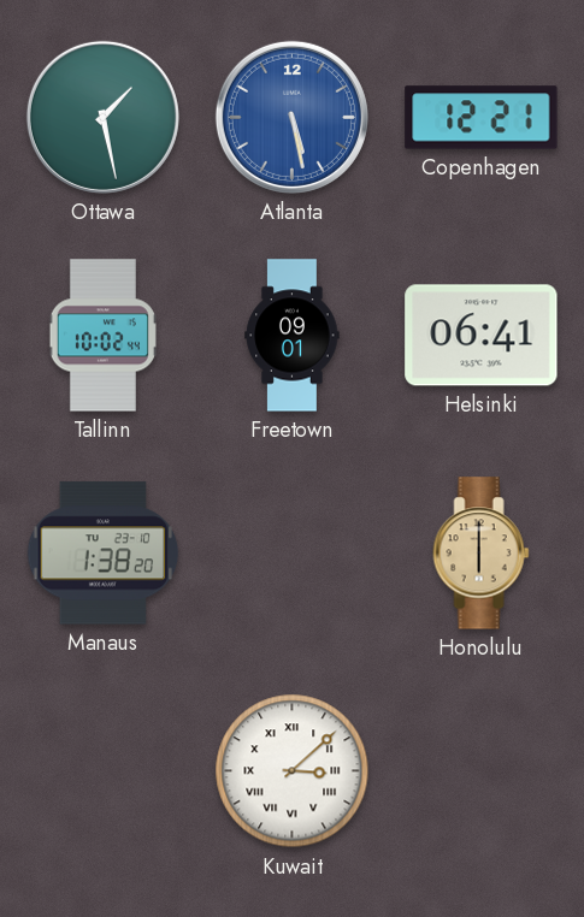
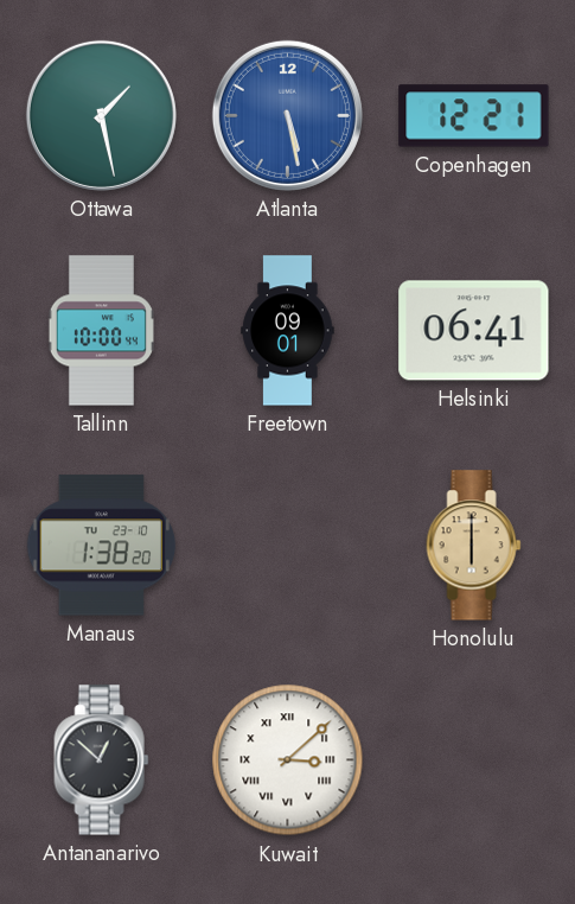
Tallinn: 10:02 -> 10:00
Antananarivo: none -> 12:52
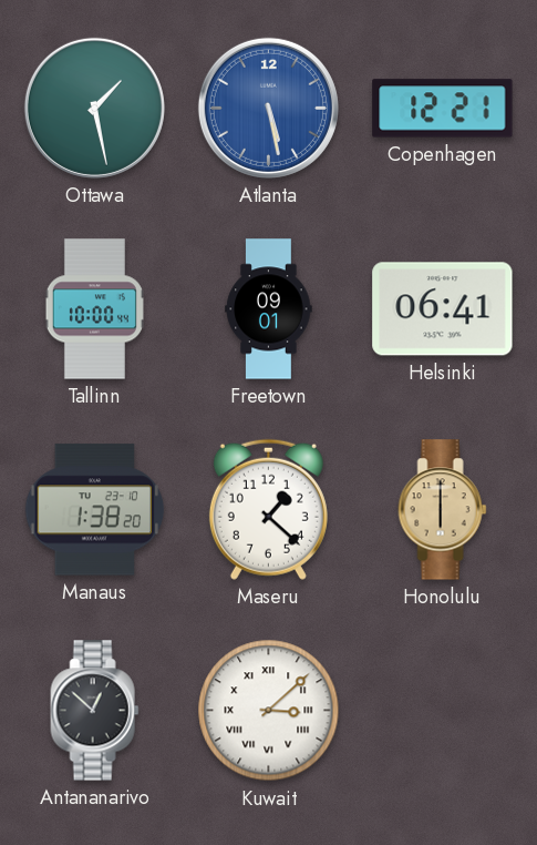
Maseru: none -> 1:22
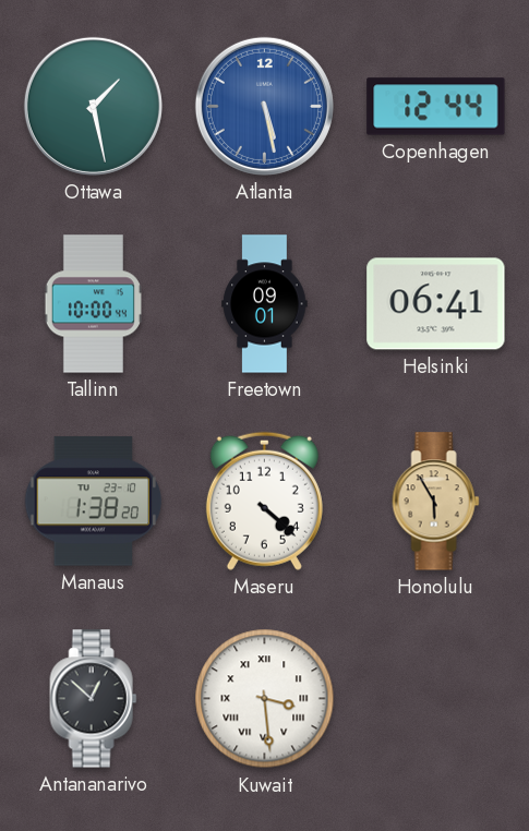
Copenhagen: 12:21 -> 12:44
Maseru: 1:22 -> 4:22
Honolulu: 6:00 -> 5:55
Kuwait: 3:08 -> 3:29
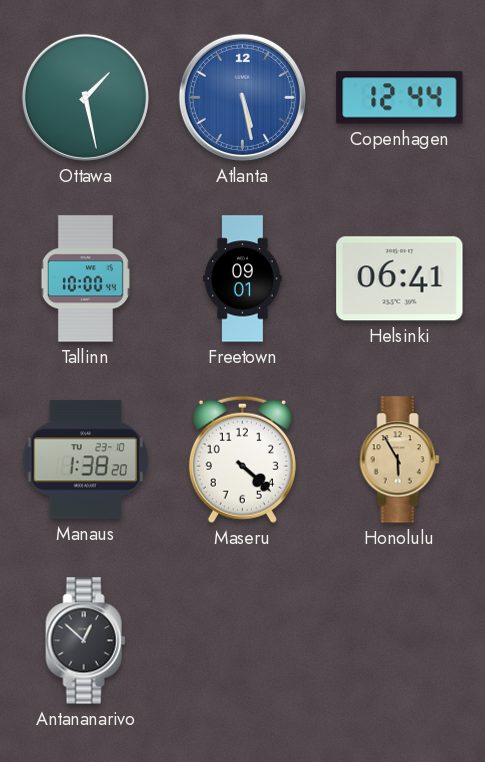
Kuwait: 3:29 -> none
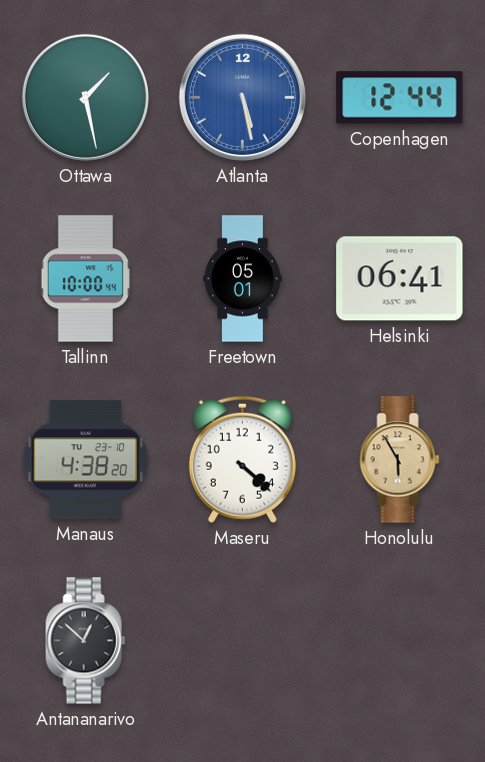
Freetown: 09:01 -> 05:01
Manaus: 1:38 -> 4:38
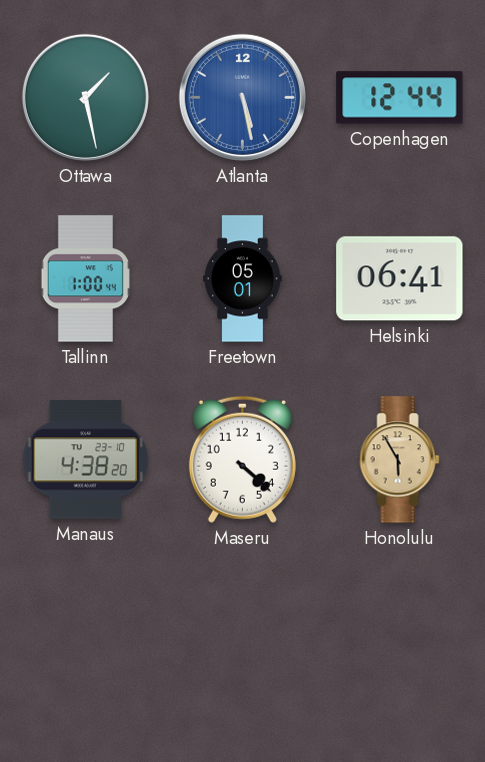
Tallinn: 10:00 -> 1:00
Antananarivo: 12:52 -> none
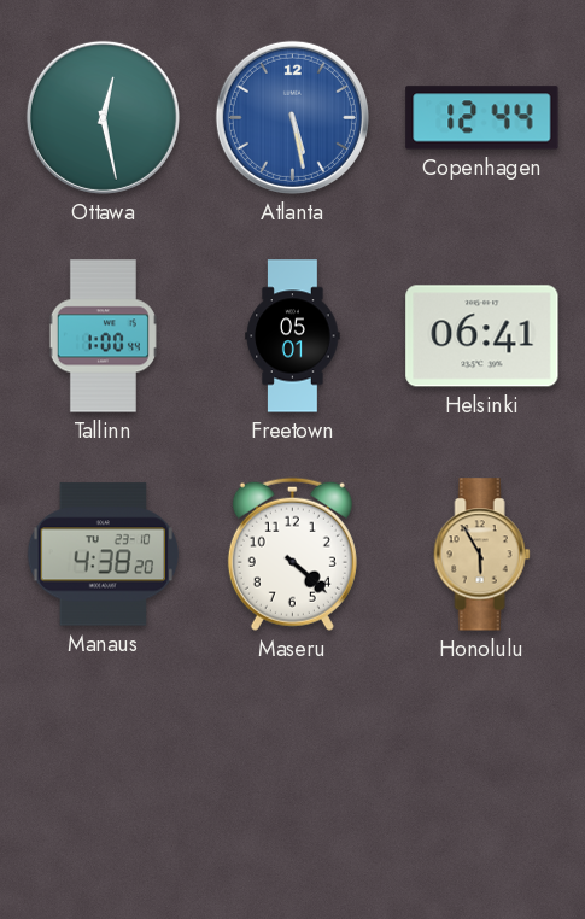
Ottawa: 1:28 -> 12:28
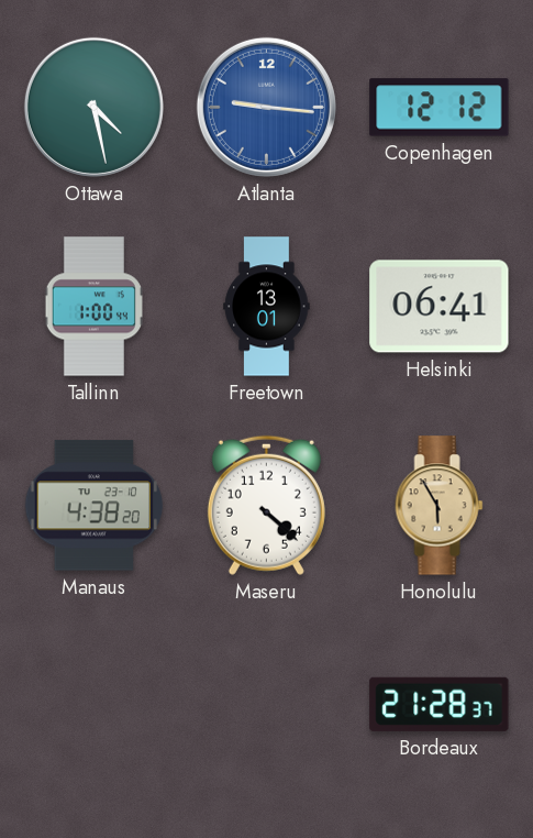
Ottawa: 12:28 -> 4:28
Atlanta: 5:28 -> 9:16
Copenhagen: 12:44 -> 12:12
Freetown: 05:01 -> 13:01
Bordeaux: none -> 21:28
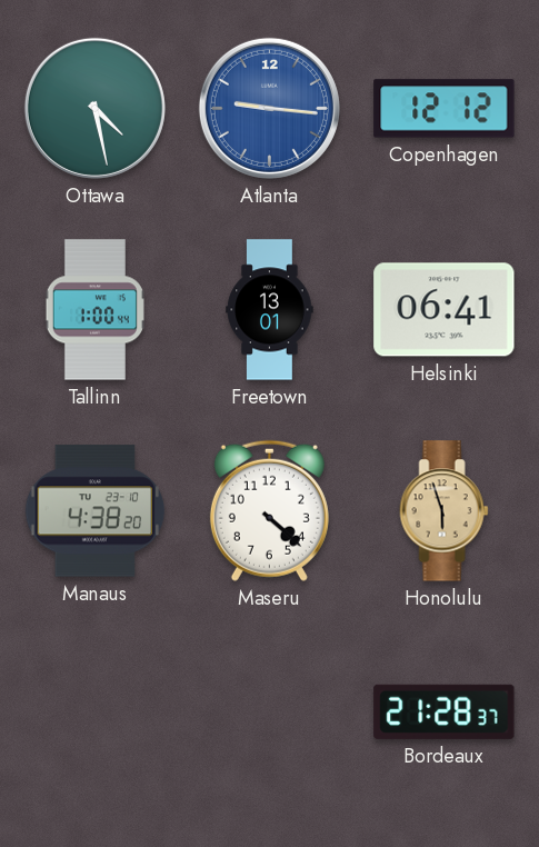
Honolulu: 5:55 -> 5:57
